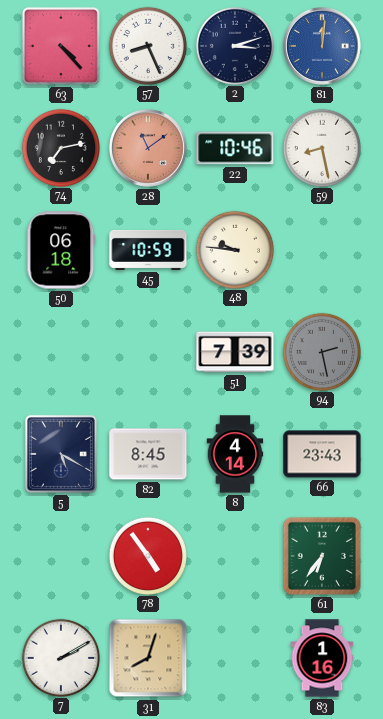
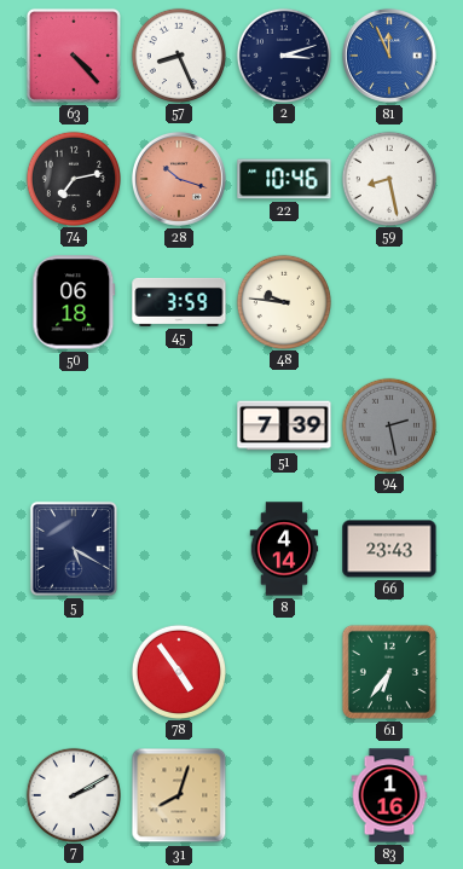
81: 12:01 -> 11:56
28: 11:09 -> 10:18
45: 10:59 -> 3:59
82: 8:45 -> none
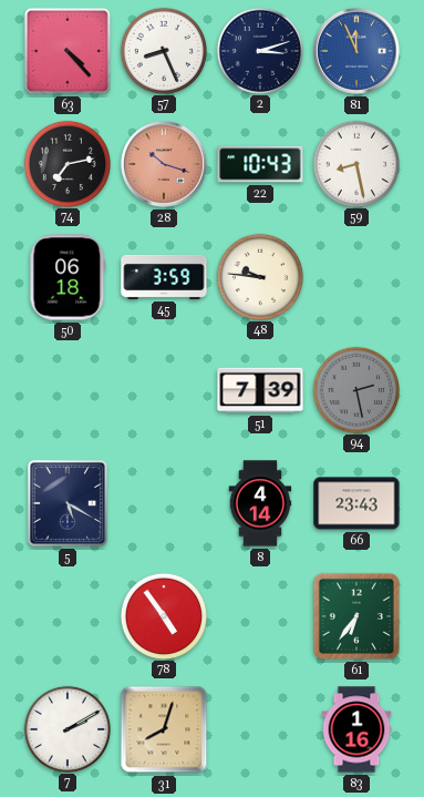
22: 10:46 -> 10:43
